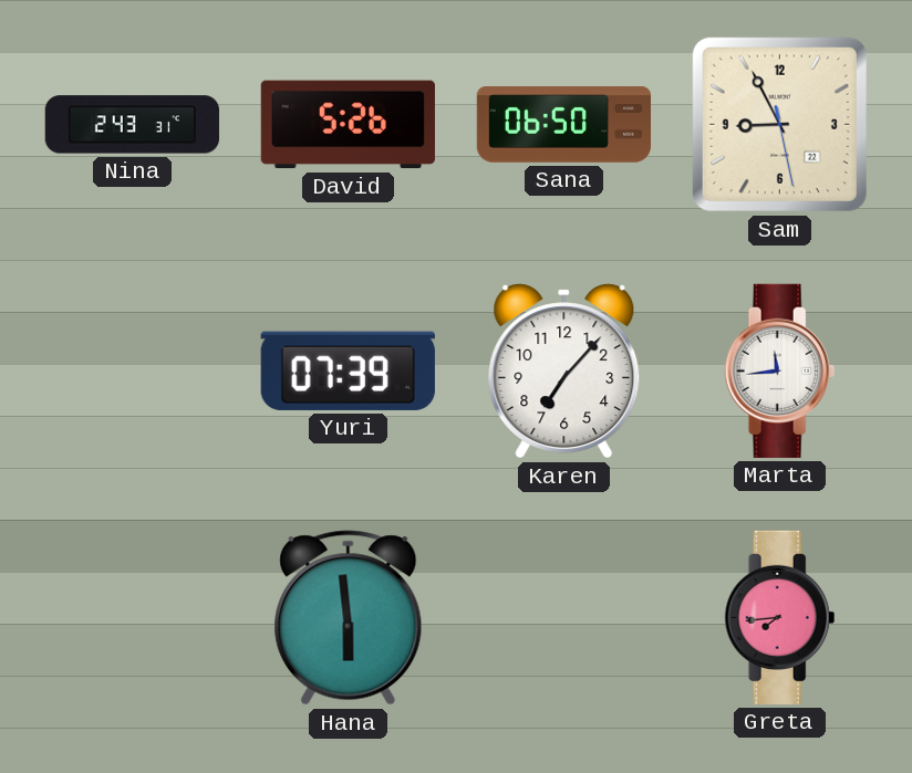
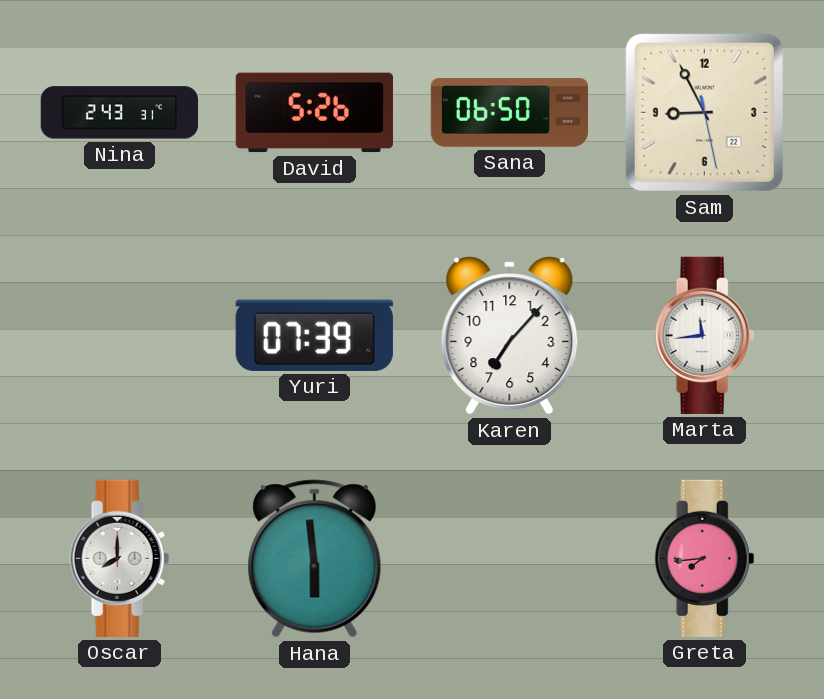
Oscar: none -> 8:00
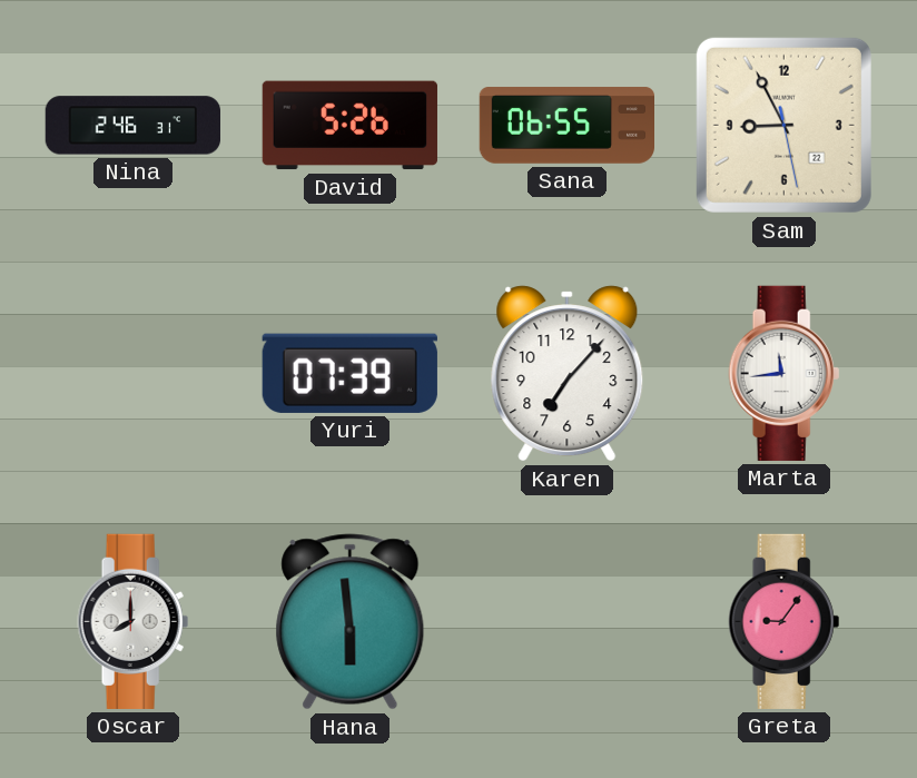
Nina: 2:43 -> 2:46
Sana: 06:50 -> 06:55
Greta: 7:44 -> 9:06
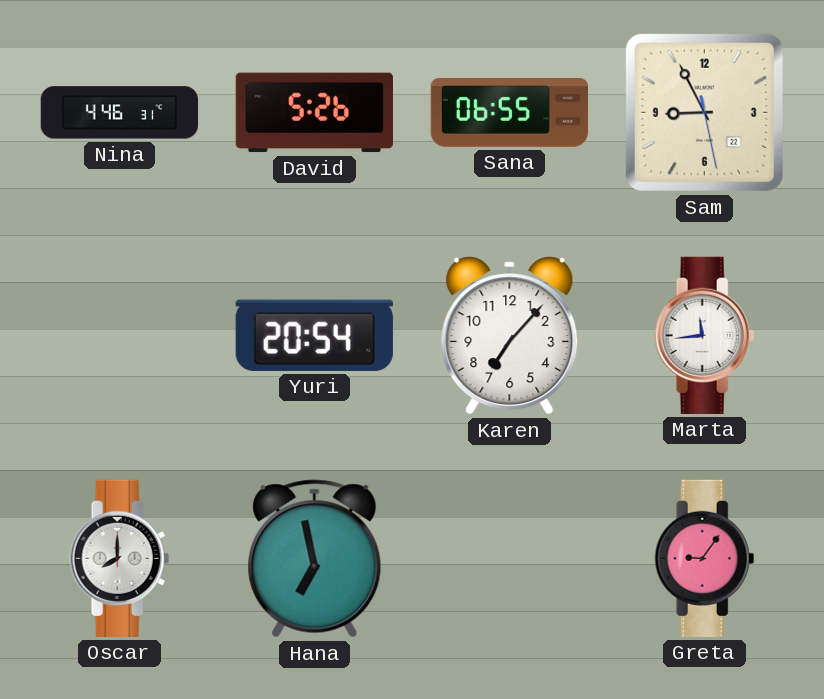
Nina: 2:46 -> 4:46
Yuri: 07:39 -> 20:54
Hana: 5:59 -> 6:58
